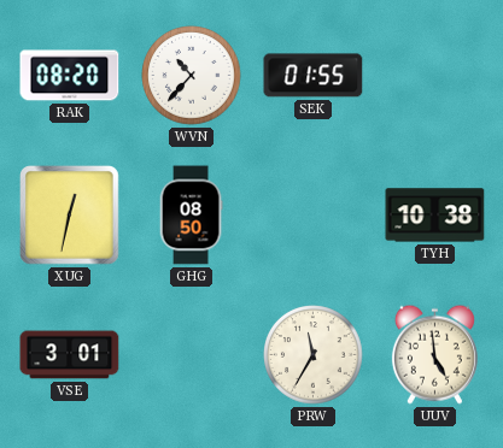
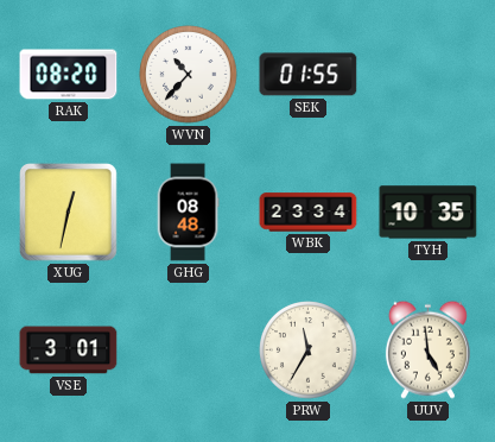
GHG: 08:50 -> 08:48
WBK: none -> 23:34
TYH: 10:38 -> 10:35
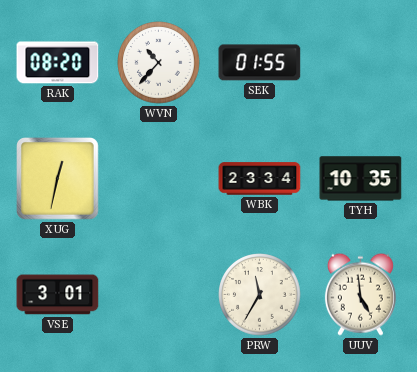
GHG: 08:48 -> none
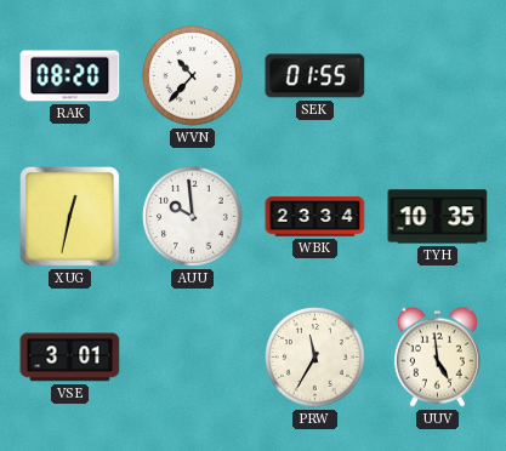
AUU: none -> 9:59
